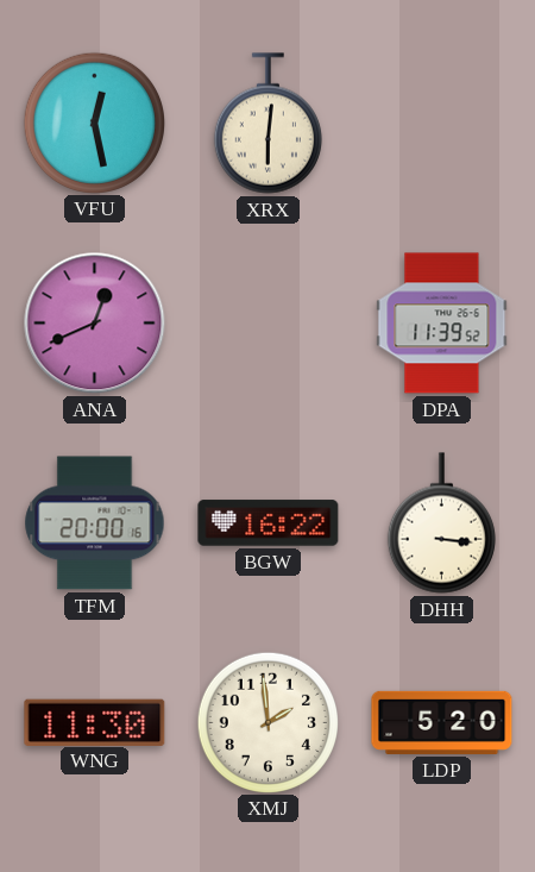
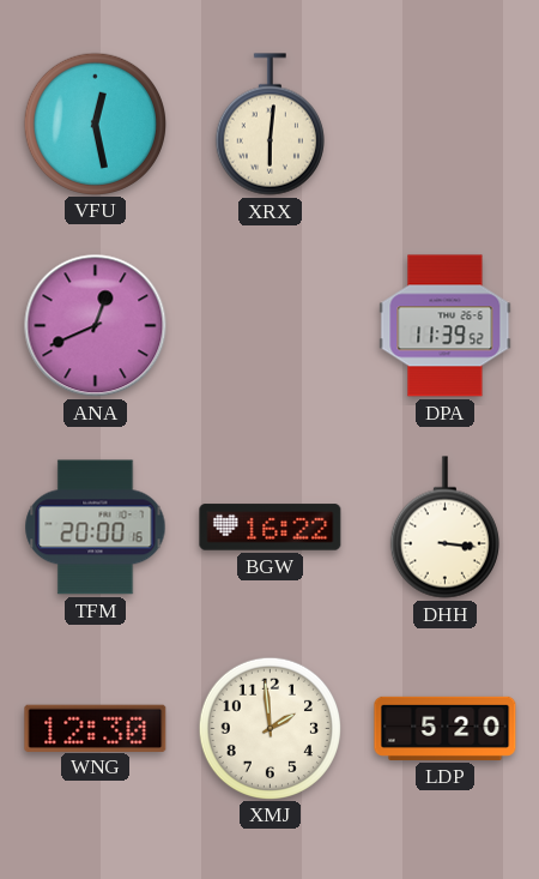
WNG: 11:30 -> 12:30
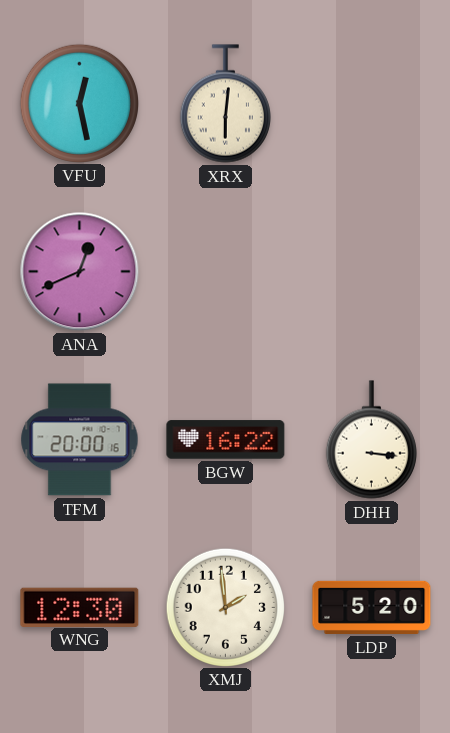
DPA: 11:39 -> none
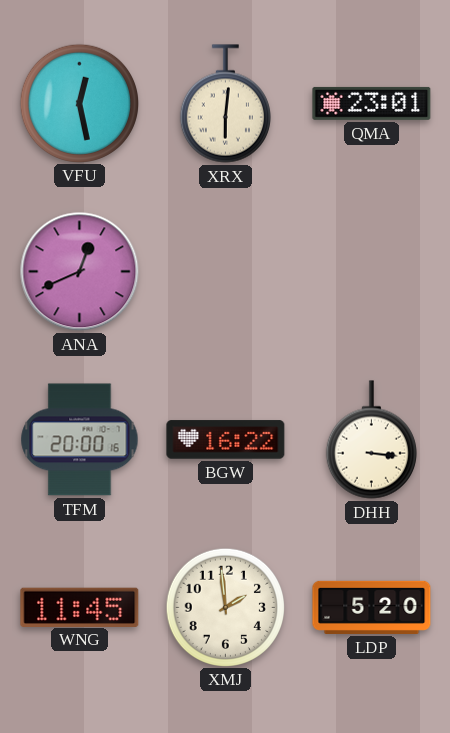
QMA: none -> 23:01
WNG: 12:30 -> 11:45
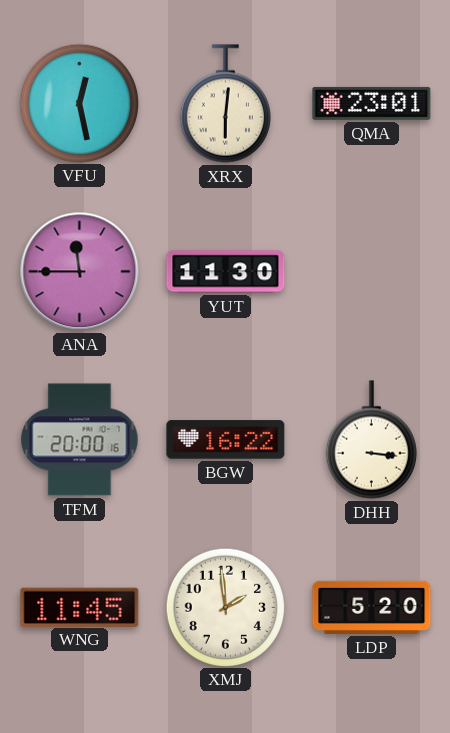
ANA: 12:41 -> 11:45
YUT: none -> 11:30
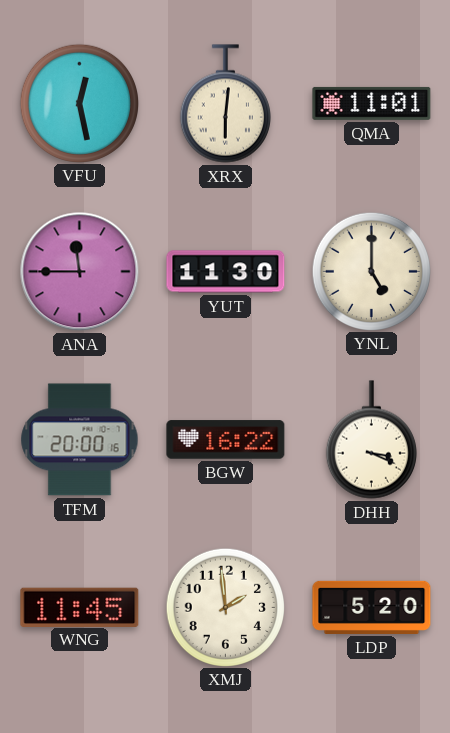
QMA: 23:01 -> 11:01
YNL: none -> 5:00
DHH: 3:16 -> 3:19
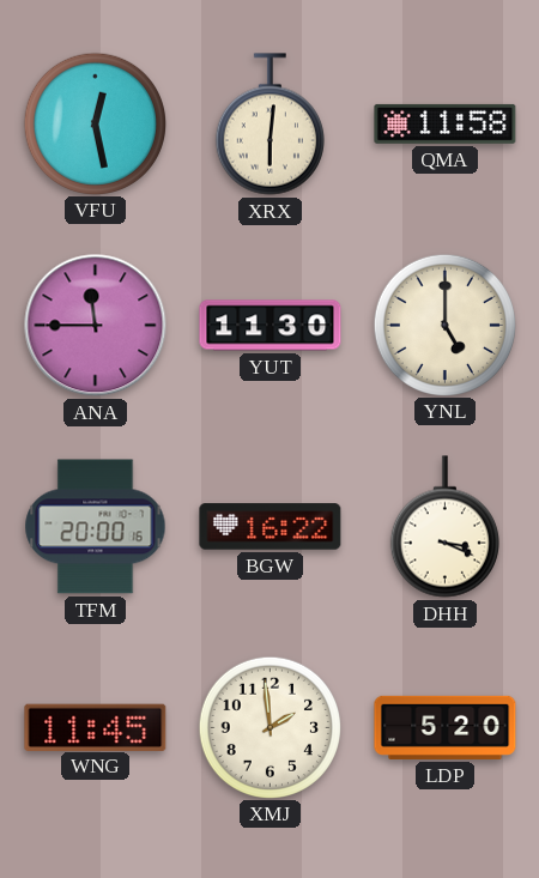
QMA: 11:01 -> 11:58
